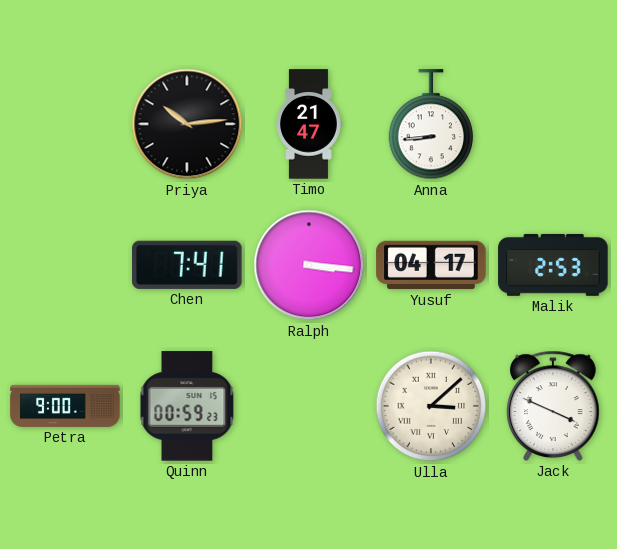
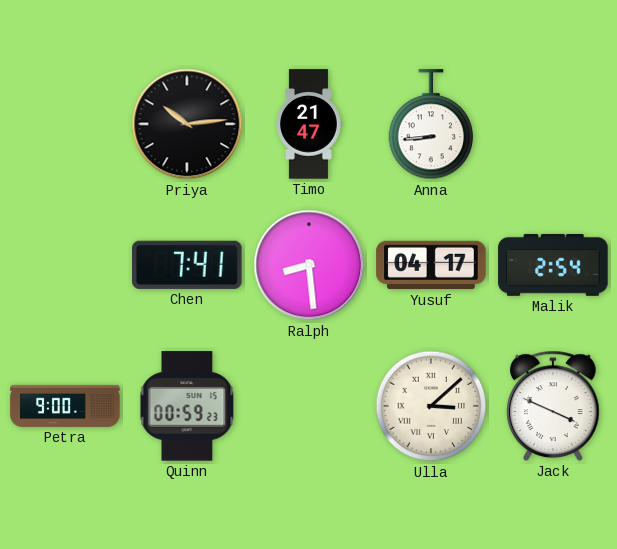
Ralph: 3:16 -> 8:29
Malik: 2:53 -> 2:54
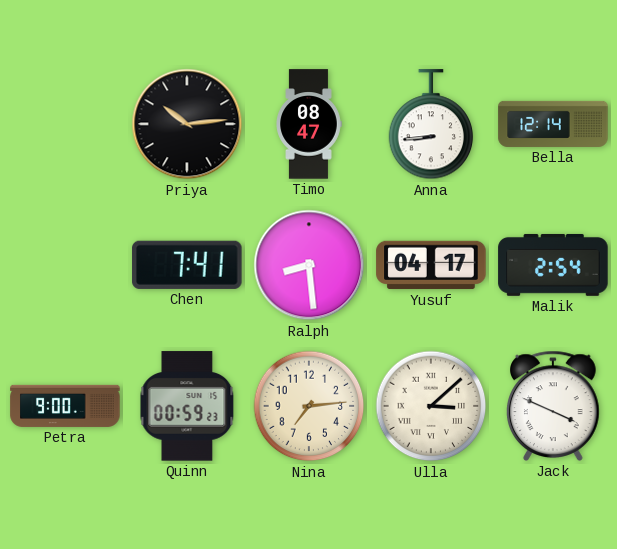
Timo: 21:47 -> 08:47
Bella: none -> 12:14
Nina: none -> 7:14
